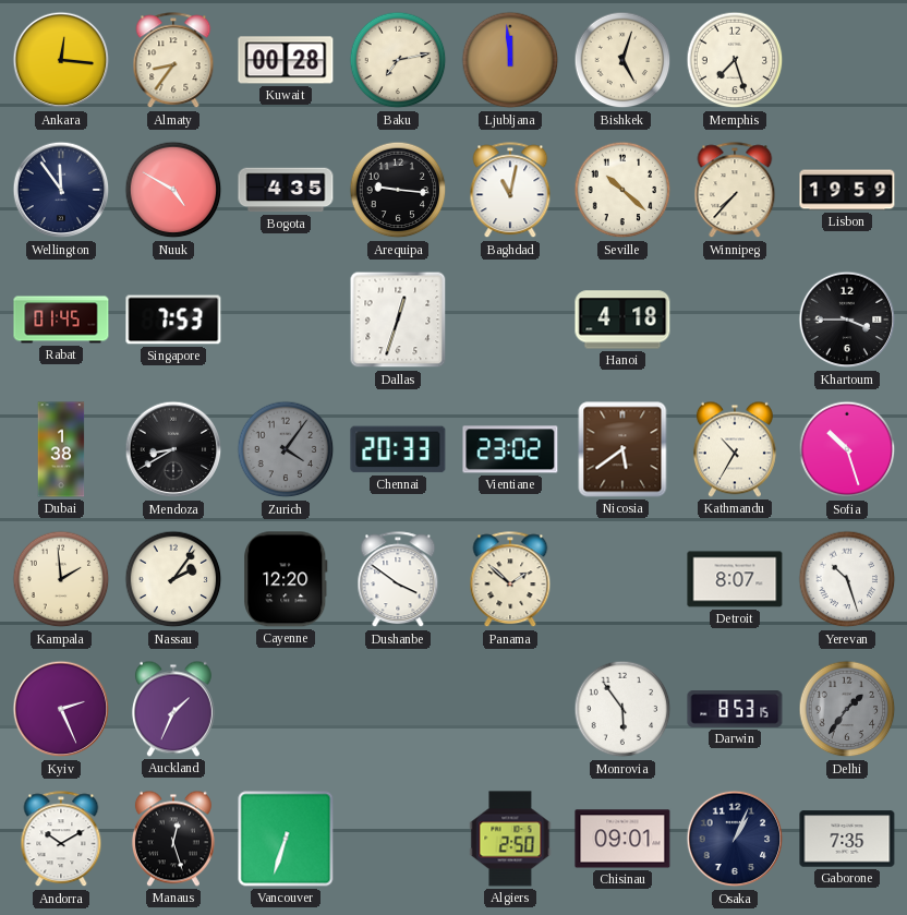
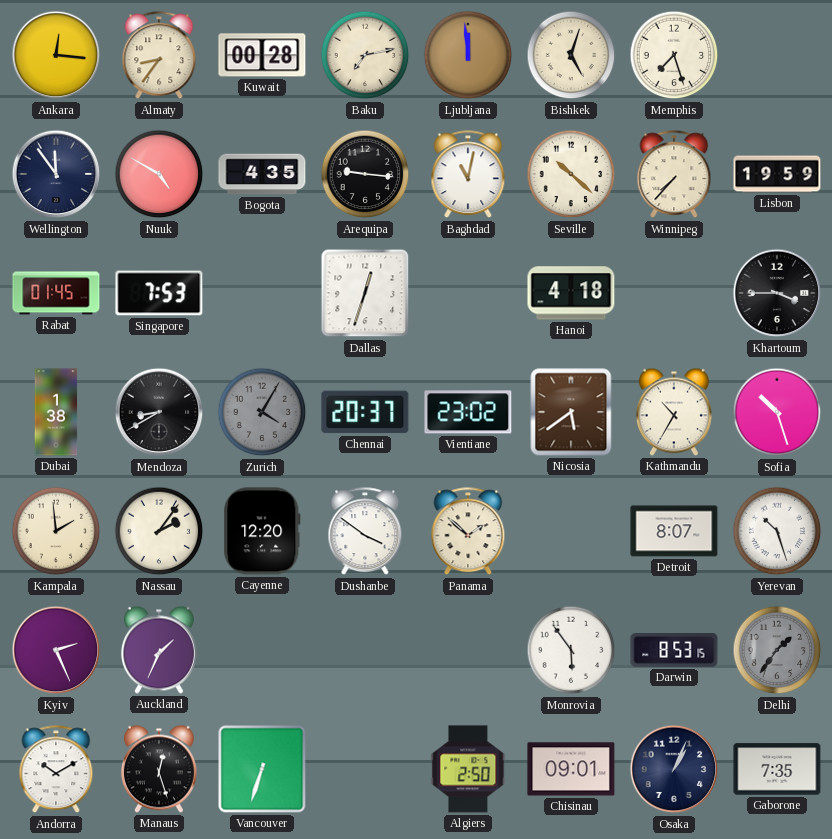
Zurich: 4:06 -> 4:05
Chennai: 20:33 -> 20:37
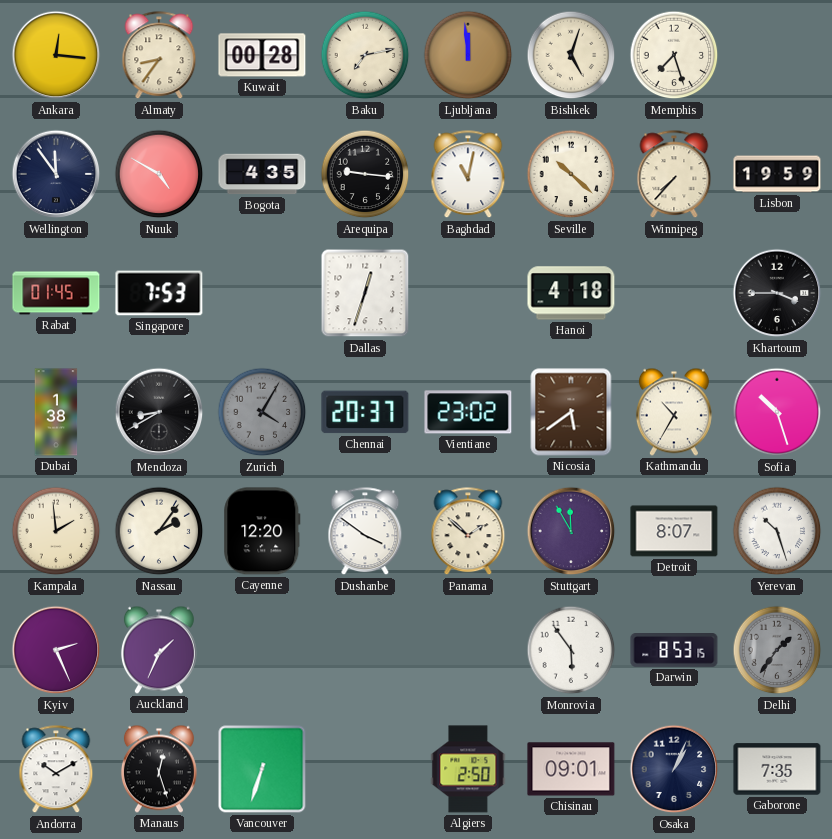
Stuttgart: none -> 11:55
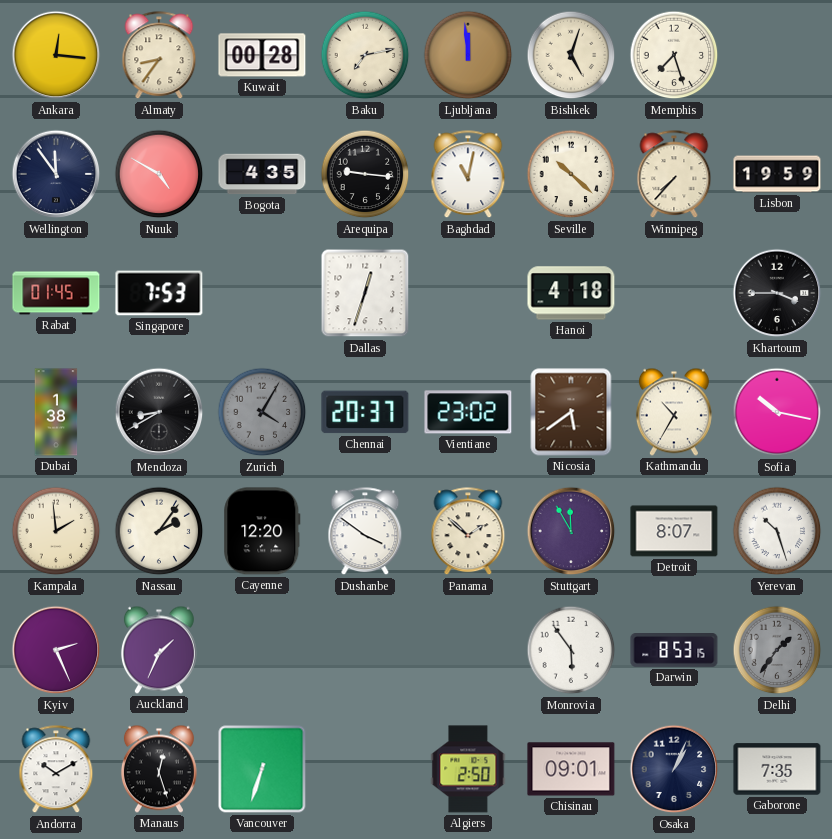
Sofia: 10:27 -> 10:17
